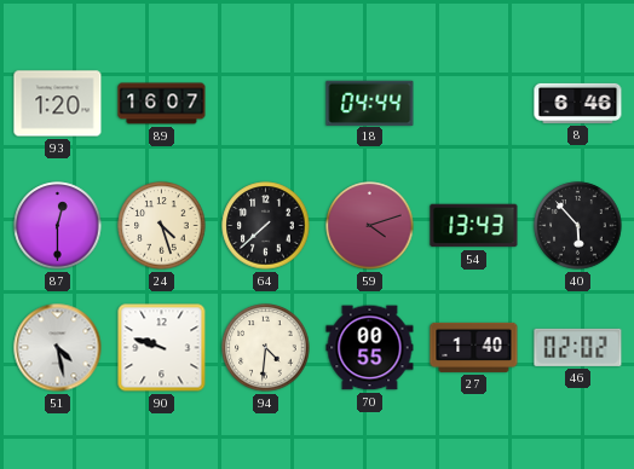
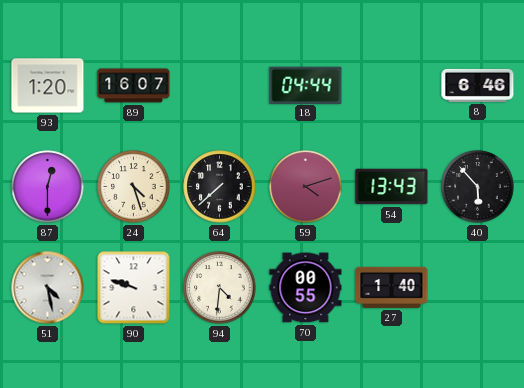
46: 02:02 -> none
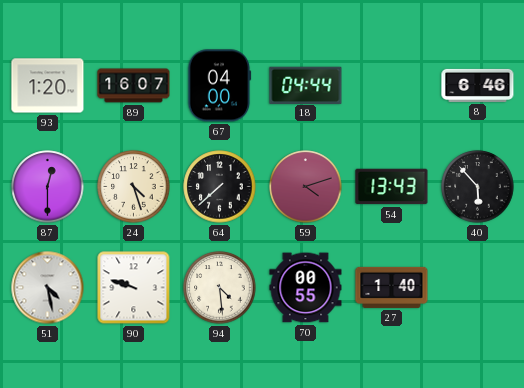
67: none -> 04:00
94: 4:31 -> 4:29
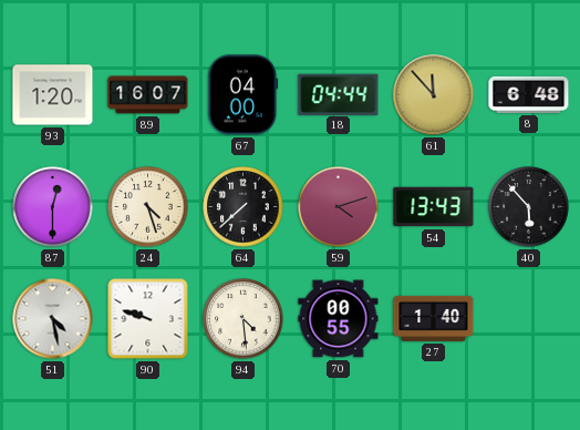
61: none -> 11:53
8: 6:46 -> 6:48
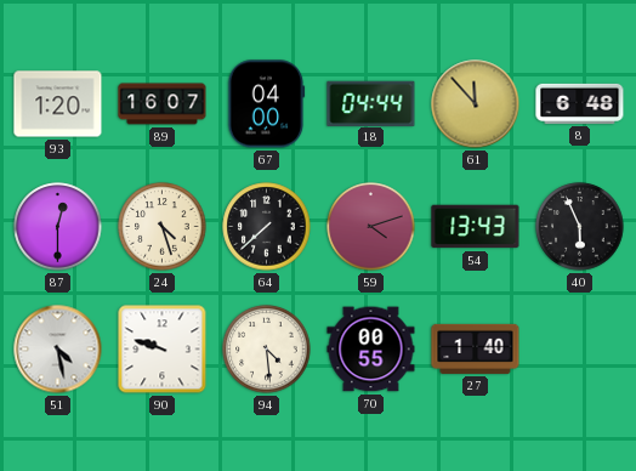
40: 5:53 -> 5:56
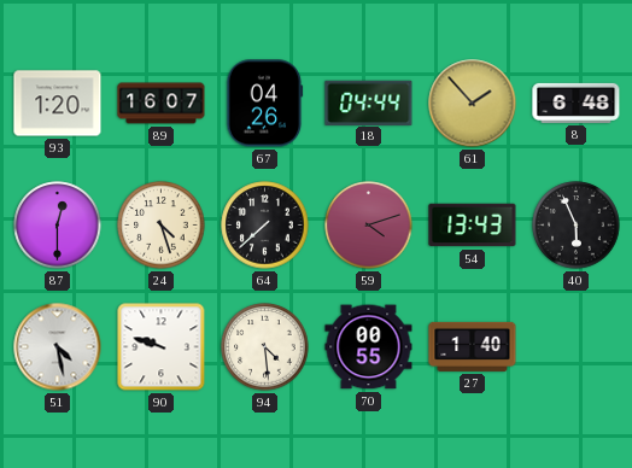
67: 04:00 -> 04:26
61: 11:53 -> 1:53
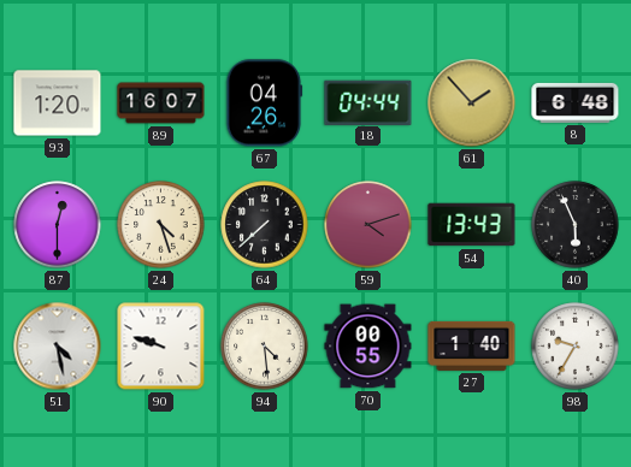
98: none -> 9:35
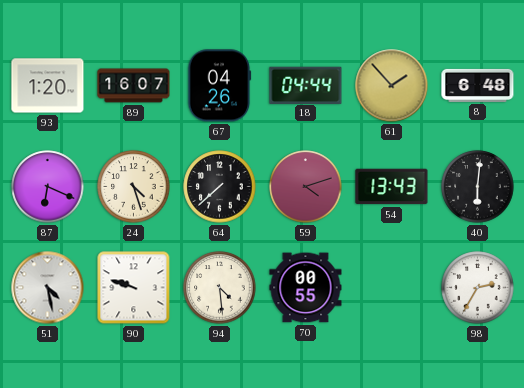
87: 12:30 -> 6:19
40: 5:56 -> 6:01
27: 1:40 -> none
98: 9:35 -> 2:35
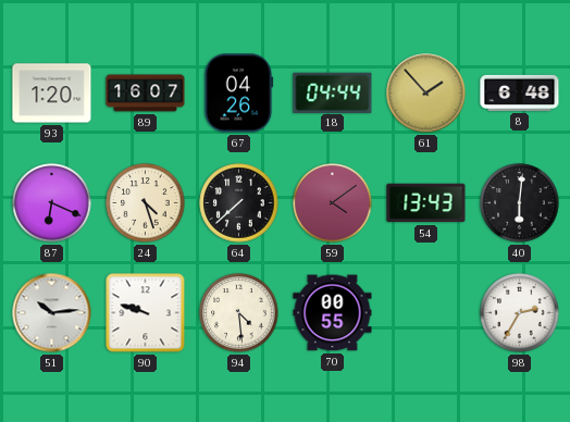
59: 4:12 -> 4:09
51: 4:28 -> 10:14
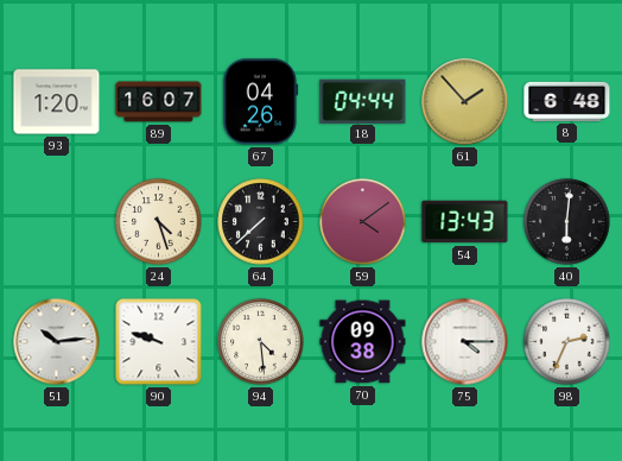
87: 6:19 -> none
70: 00:55 -> 09:38
75: none -> 4:15
98: 2:35 -> 2:34
